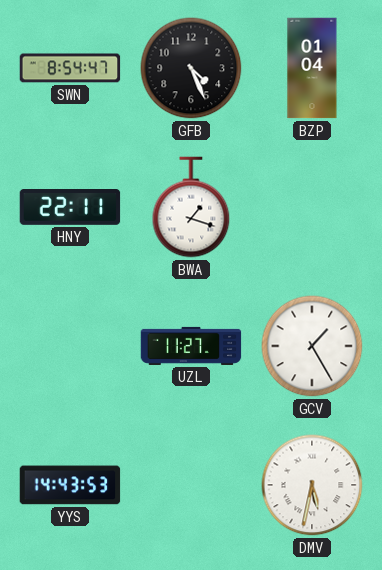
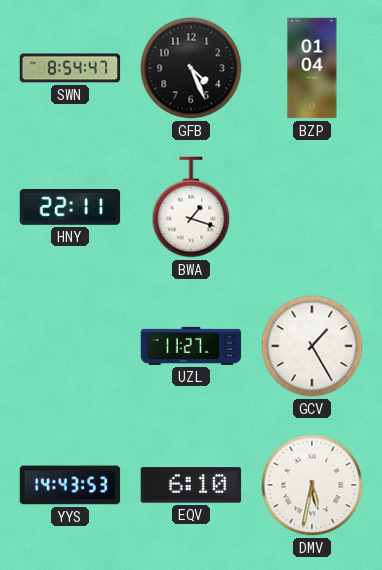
EQV: none -> 6:10
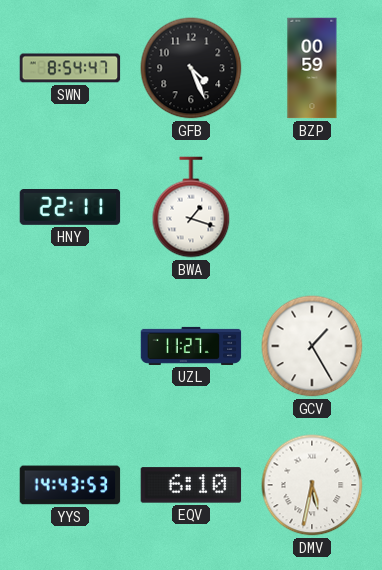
BZP: 01:04 -> 00:59
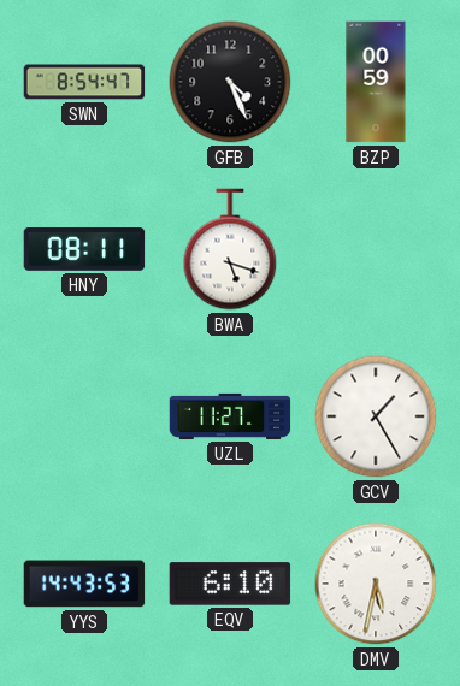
HNY: 22:11 -> 08:11
BWA: 1:18 -> 5:18
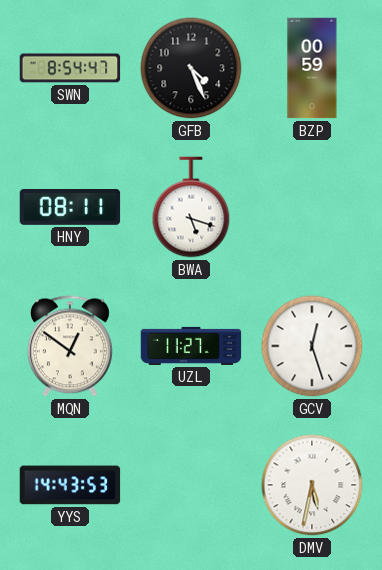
MQN: none -> 12:51
GCV: 1:25 -> 12:27
EQV: 6:10 -> none
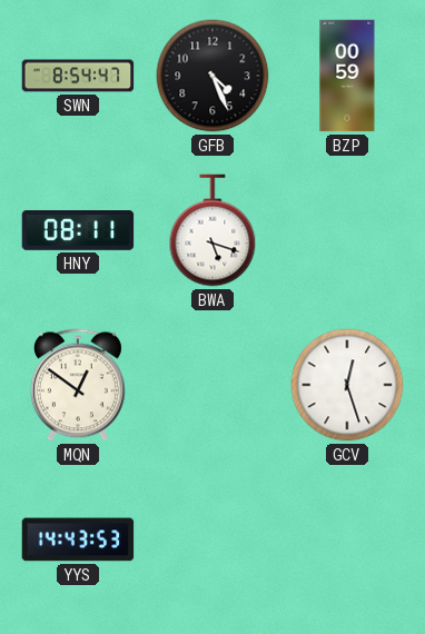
UZL: 11:27 -> none
DMV: 5:32 -> none
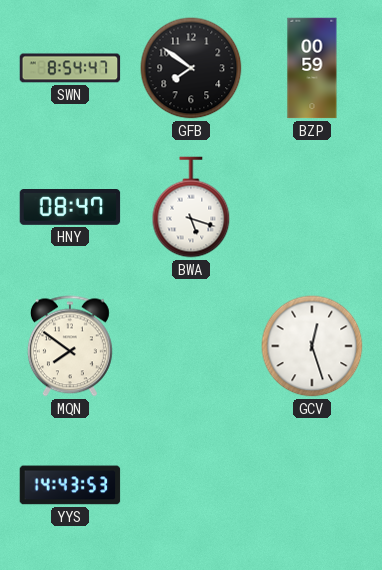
GFB: 4:26 -> 7:51
HNY: 08:11 -> 08:47
MQN: 12:51 -> 7:51
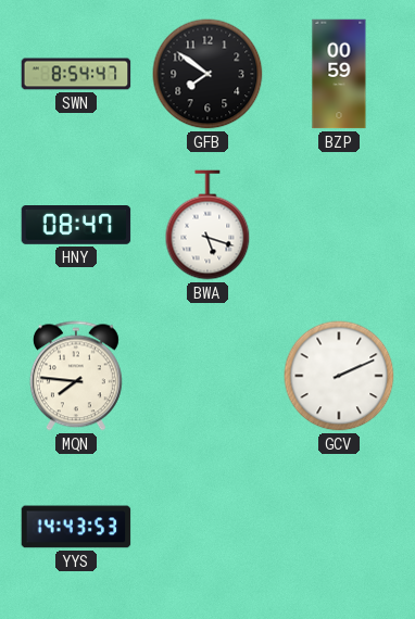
MQN: 7:51 -> 7:46
GCV: 12:27 -> 2:11
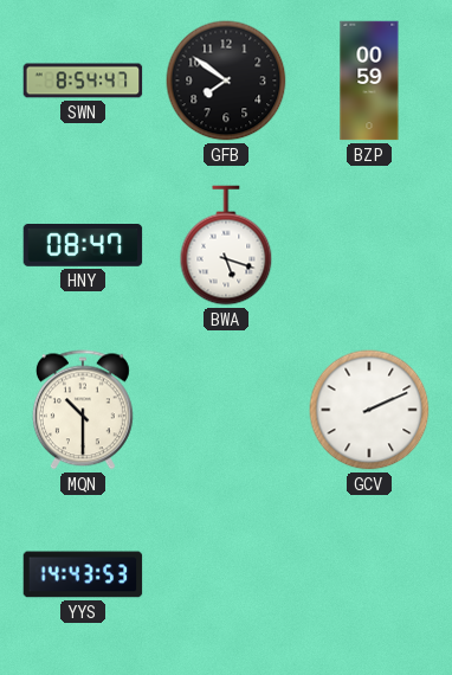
MQN: 7:46 -> 10:30
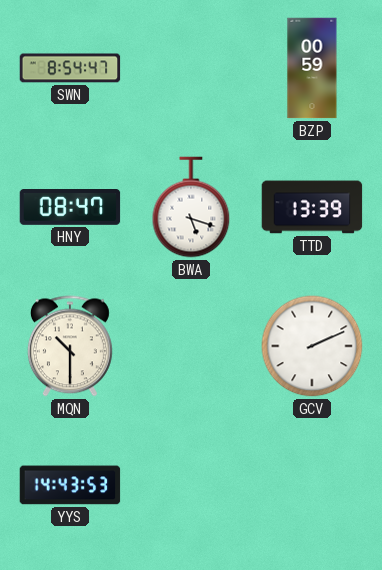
GFB: 7:51 -> none
TTD: none -> 13:39
